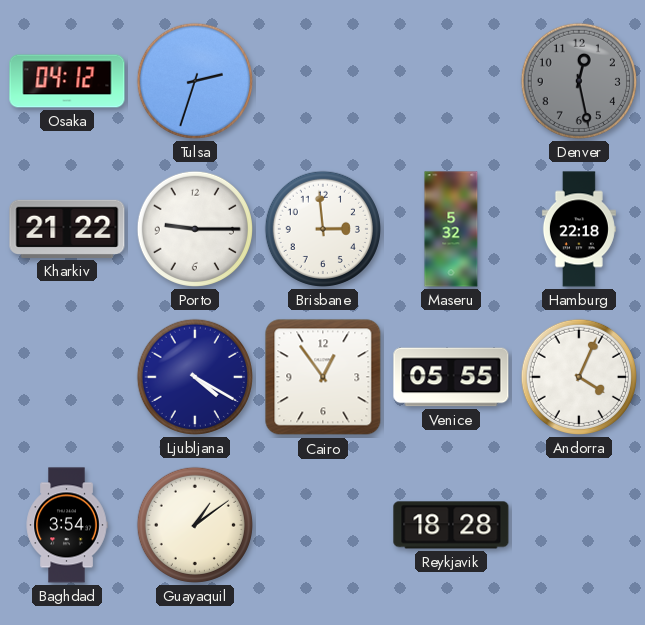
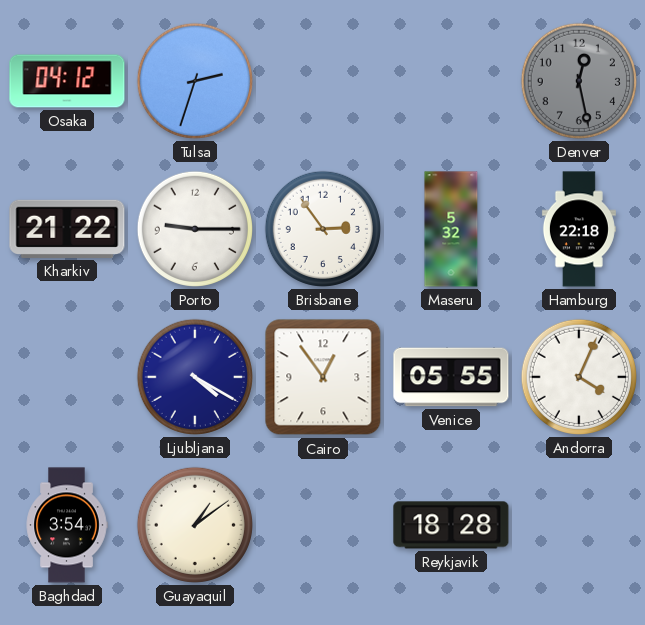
Brisbane: 2:59 -> 2:54
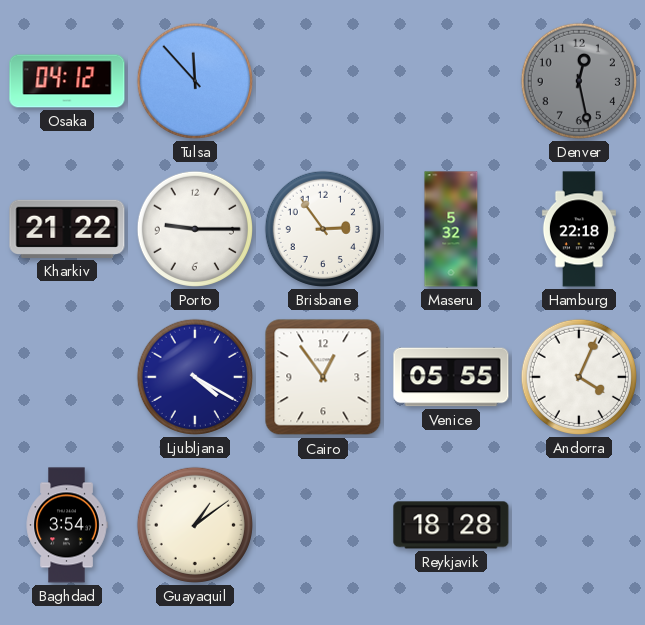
Tulsa: 2:33 -> 11:53
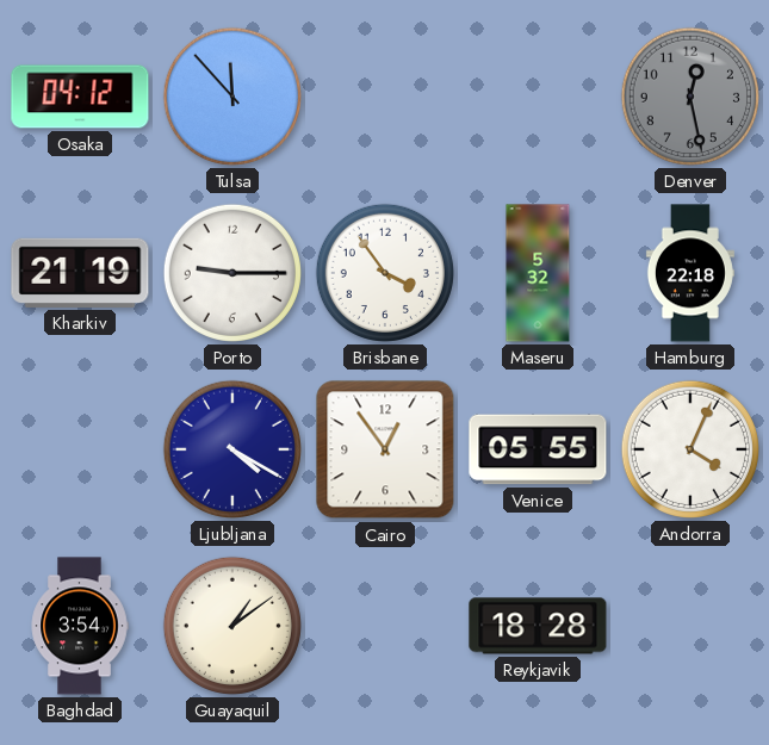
Kharkiv: 21:22 -> 21:19
Brisbane: 2:54 -> 3:54
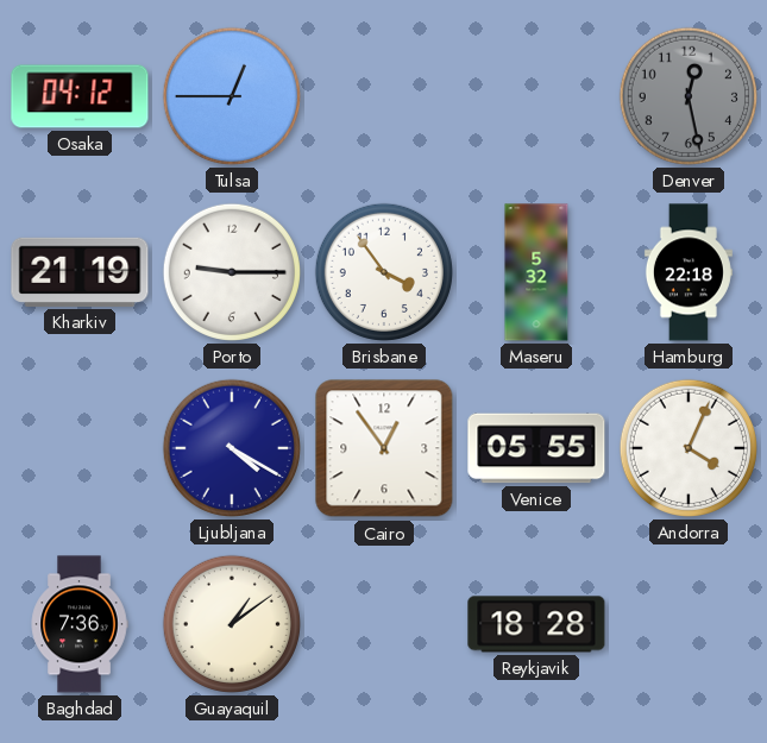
Tulsa: 11:53 -> 12:45
Baghdad: 3:54 -> 7:36
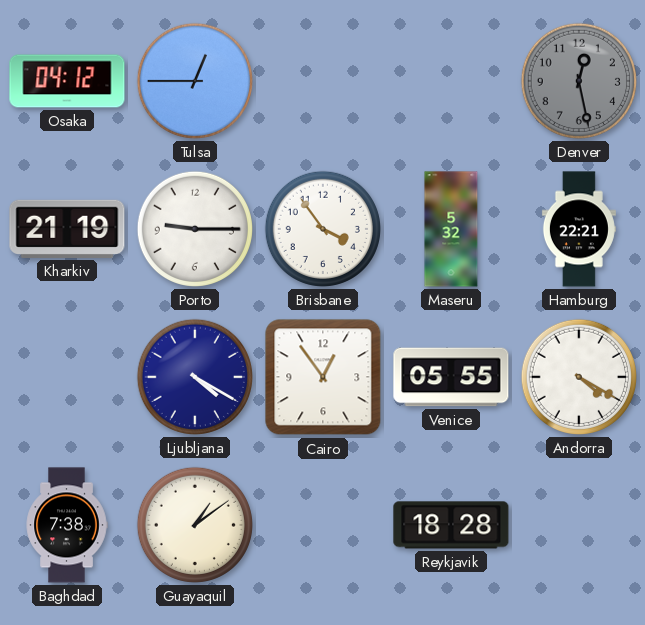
Hamburg: 22:18 -> 22:21
Andorra: 4:04 -> 4:20
Baghdad: 7:36 -> 7:38
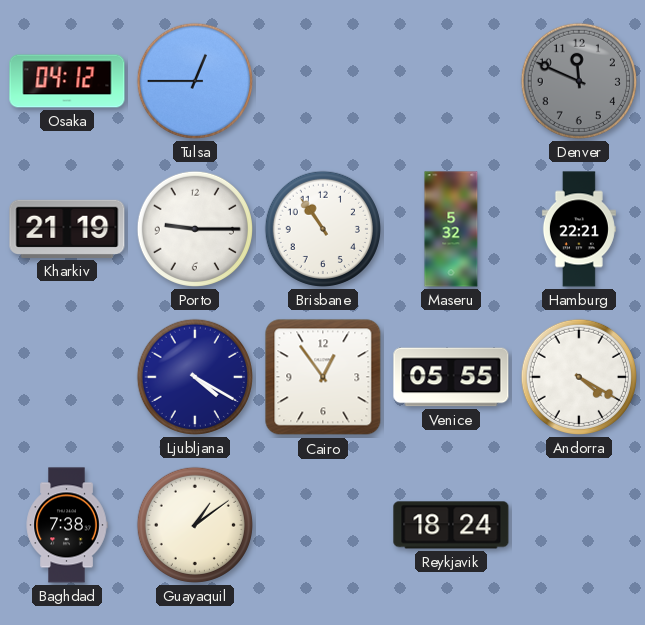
Denver: 12:28 -> 11:49
Brisbane: 3:54 -> 10:54
Reykjavik: 18:28 -> 18:24
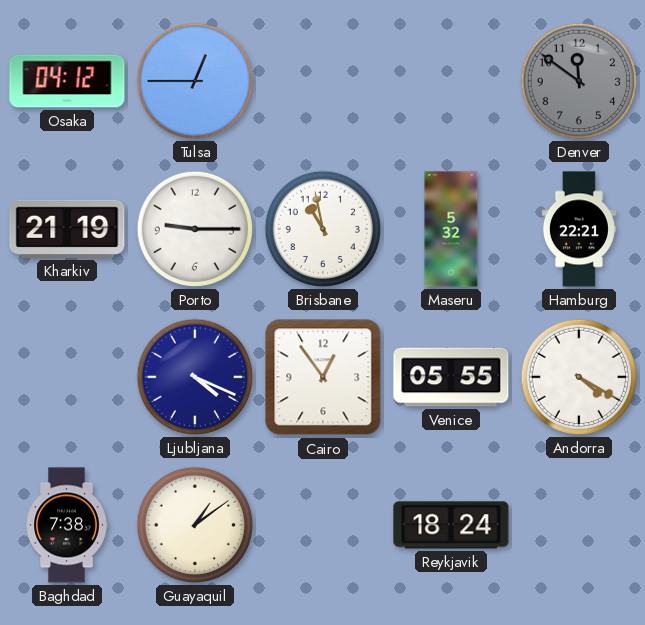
Denver: 11:49 -> 11:51
Brisbane: 10:54 -> 10:58
Ljubljana: 4:20 -> 4:19
